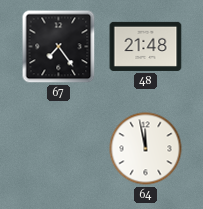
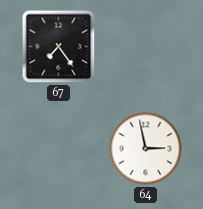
48: 21:48 -> none
64: 11:58 -> 2:58
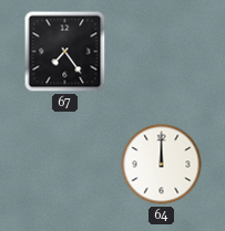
64: 2:58 -> 12:00
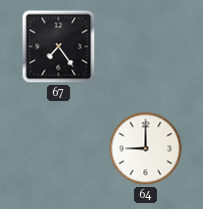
64: 12:00 -> 9:00
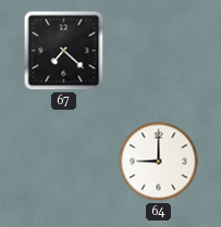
67: 7:24 -> 7:22
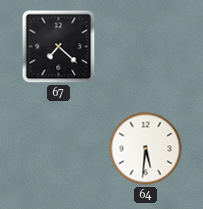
64: 9:00 -> 5:31
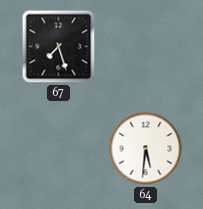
67: 7:22 -> 7:27
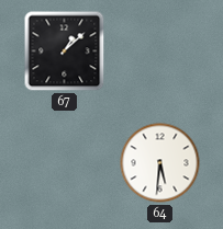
67: 7:27 -> 1:08
